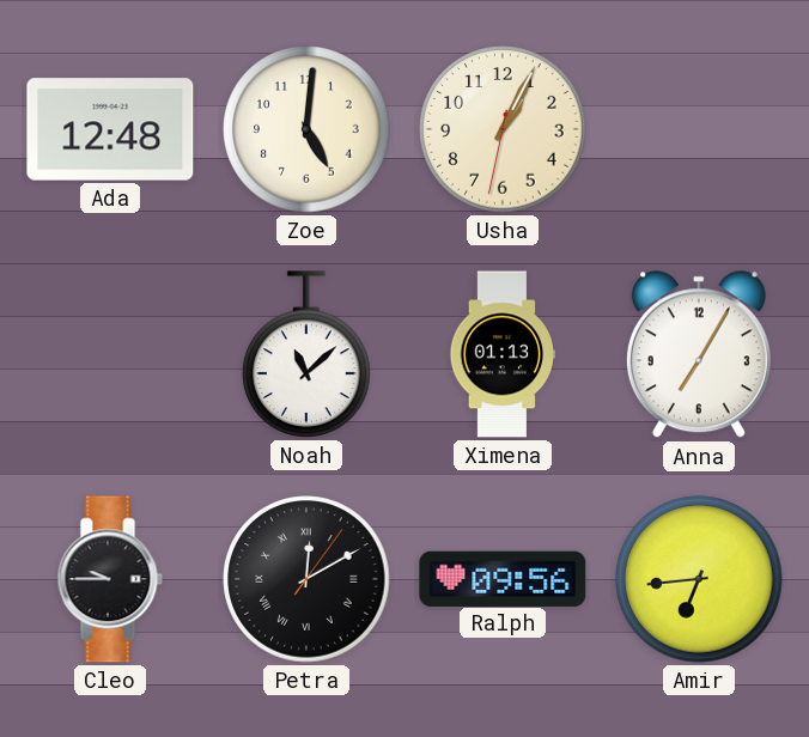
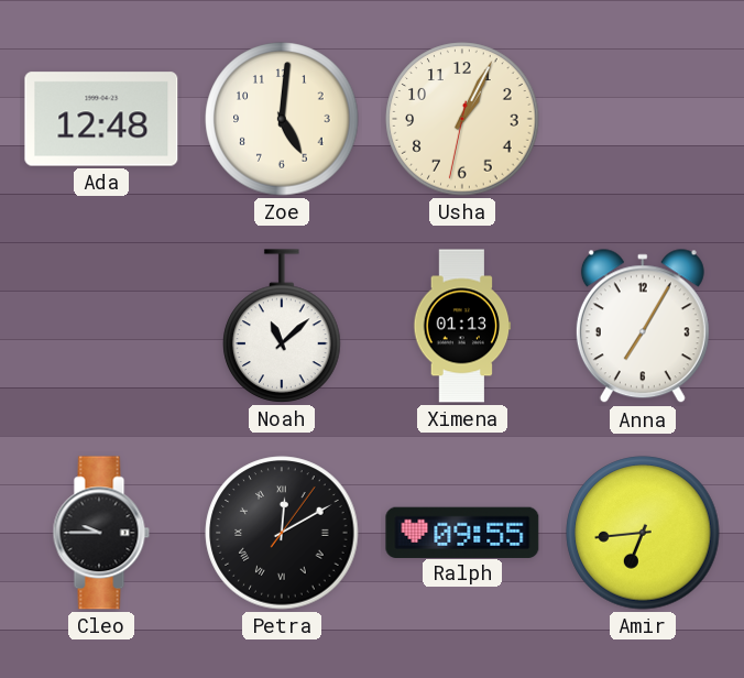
Ralph: 09:56 -> 09:55
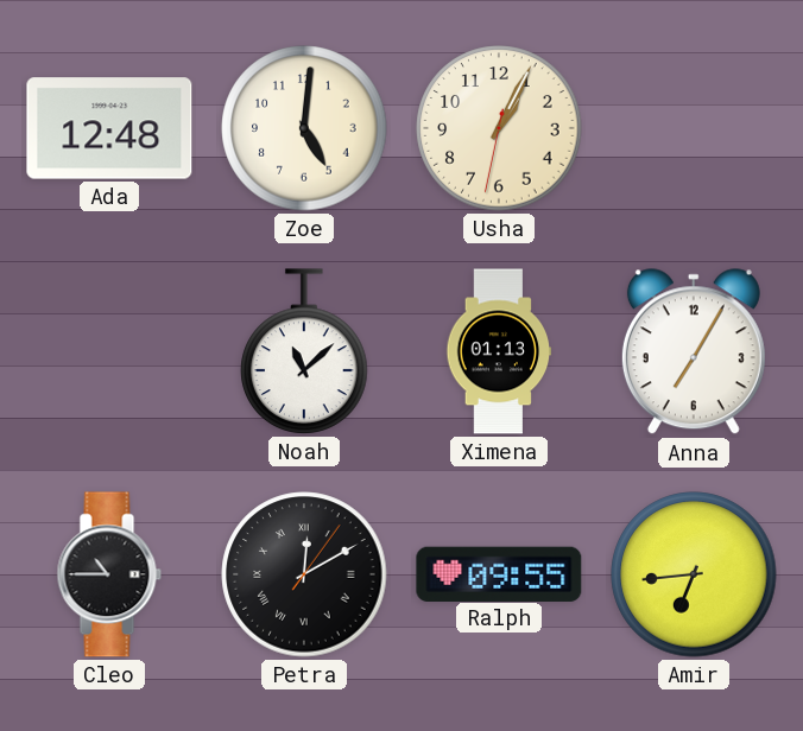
Cleo: 9:45 -> 10:45
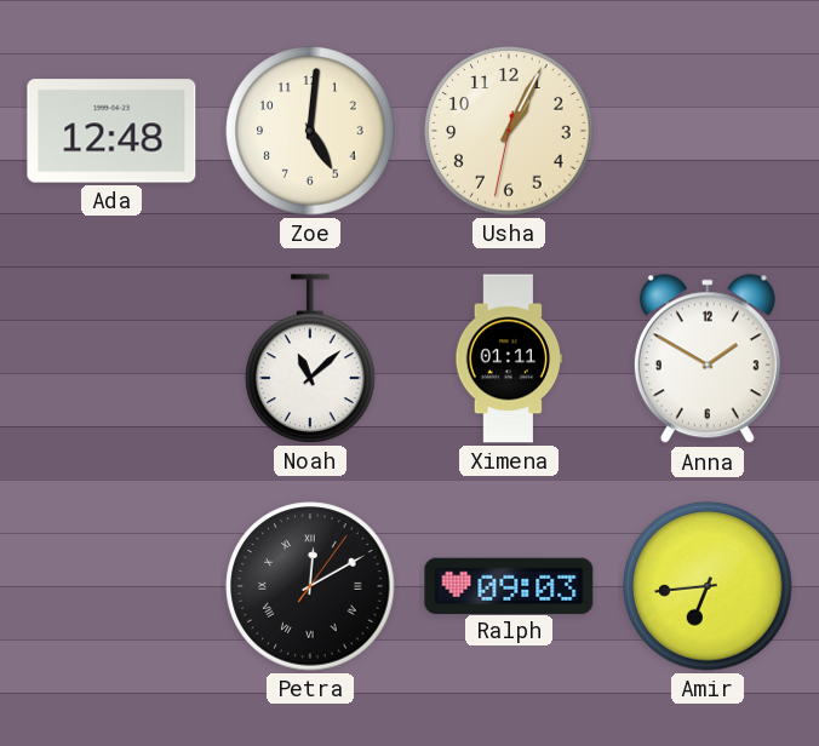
Ximena: 01:13 -> 01:11
Anna: 7:05 -> 1:50
Cleo: 10:45 -> none
Ralph: 09:55 -> 09:03
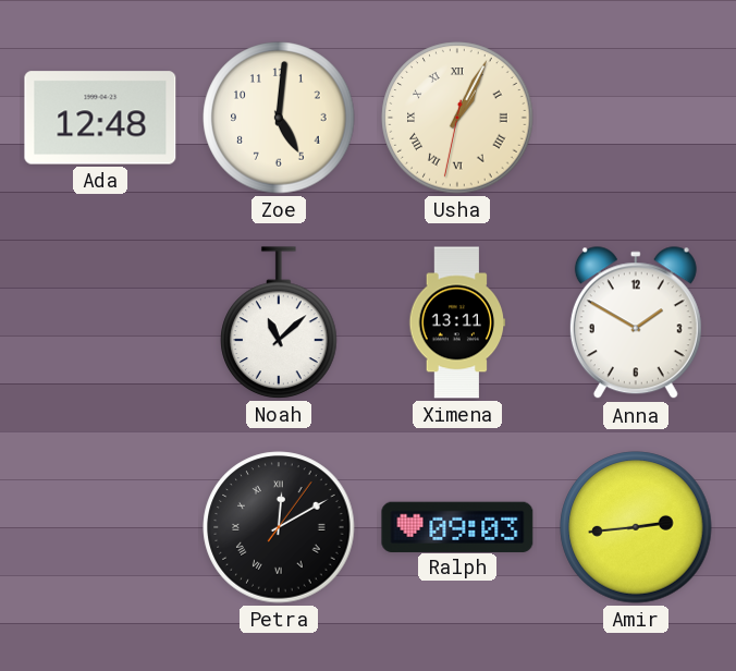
Usha numerals: Arabic -> Roman
Ximena: 01:11 -> 13:11
Amir: 6:44 -> 2:44
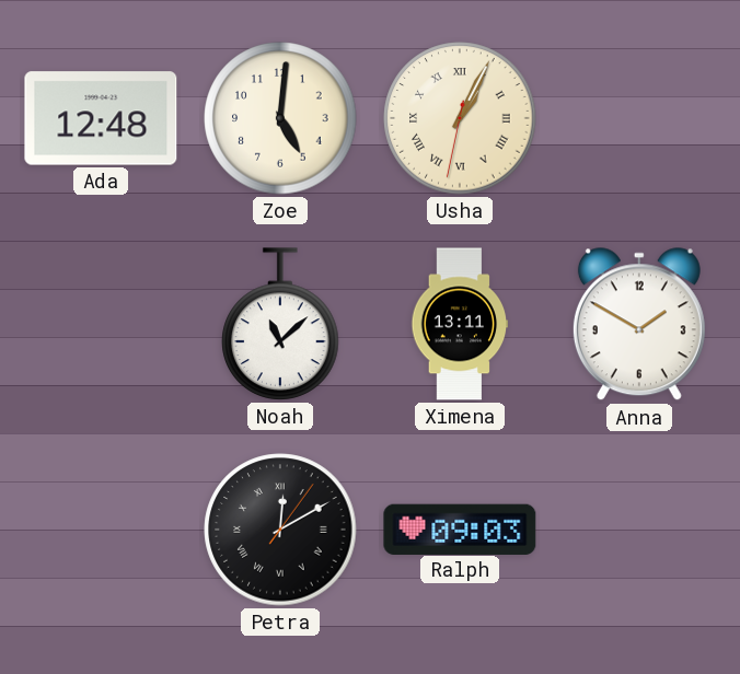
Amir: 2:44 -> none
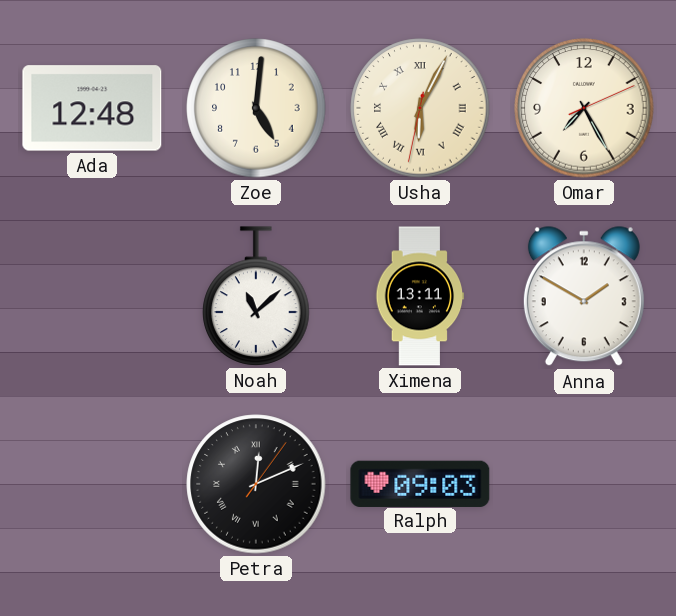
Usha: 1:04 -> 6:04
Omar: none -> 7:25
Petra: 12:10 -> 12:11
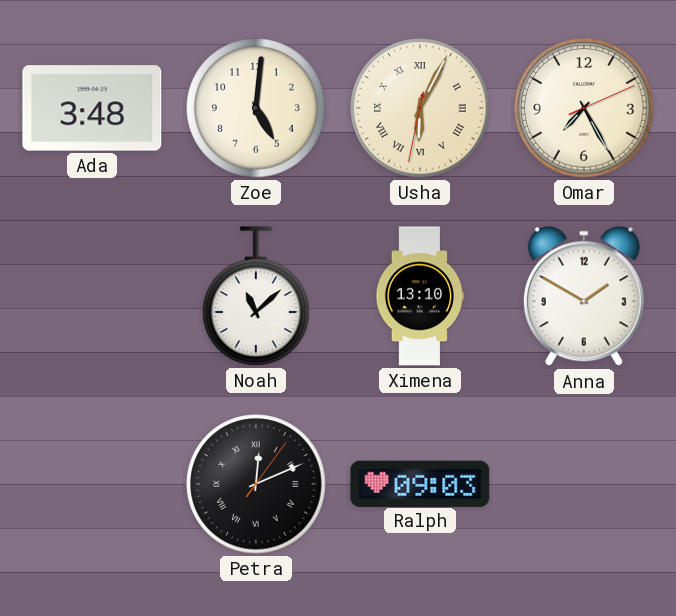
Ada: 12:48 -> 3:48
Ximena: 13:11 -> 13:10
